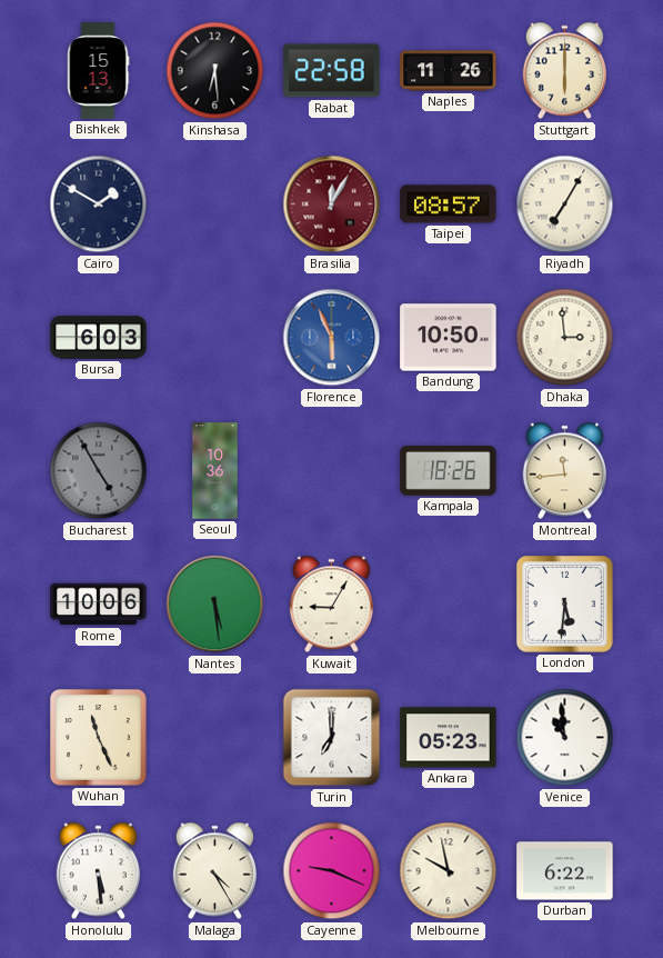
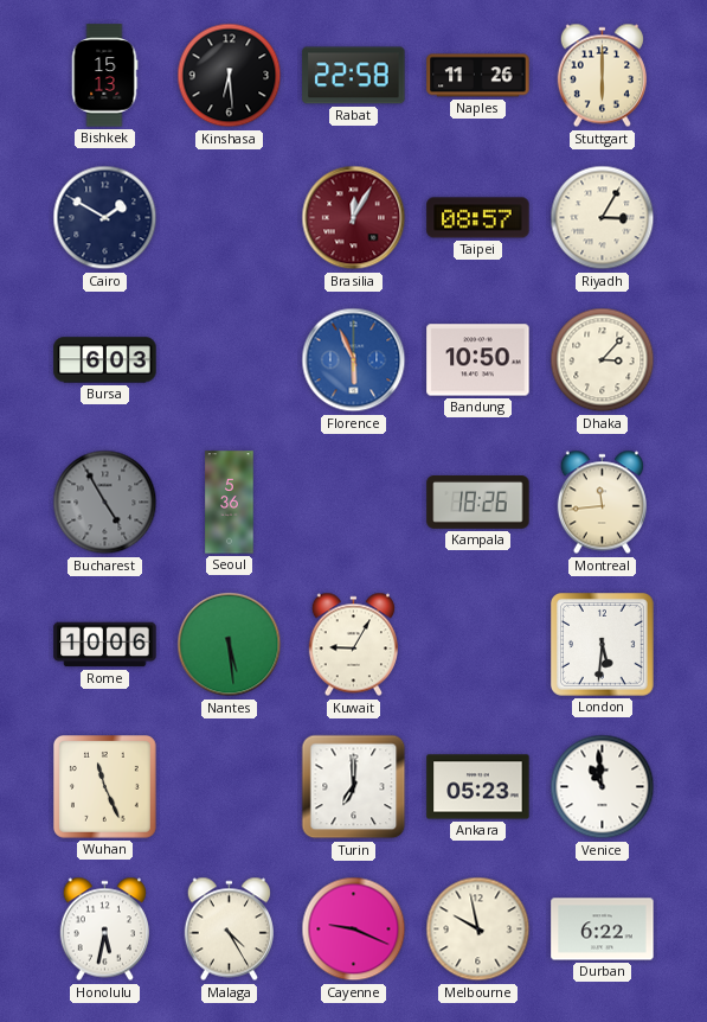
Riyadh: 7:05 -> 3:05
Dhaka: 2:59 -> 3:07
Seoul: 10:36 -> 5:36
Honolulu: 5:29 -> 5:32
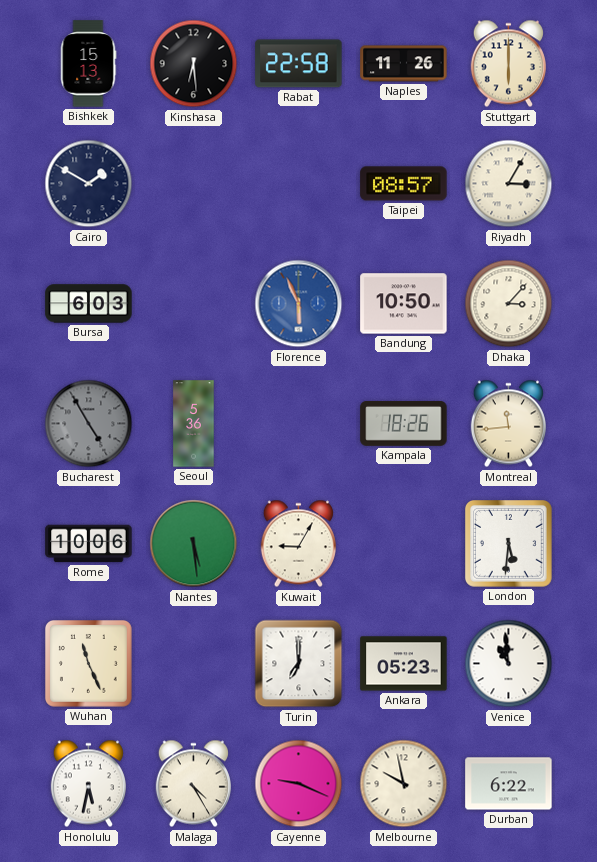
Brasilia: 12:05 -> none
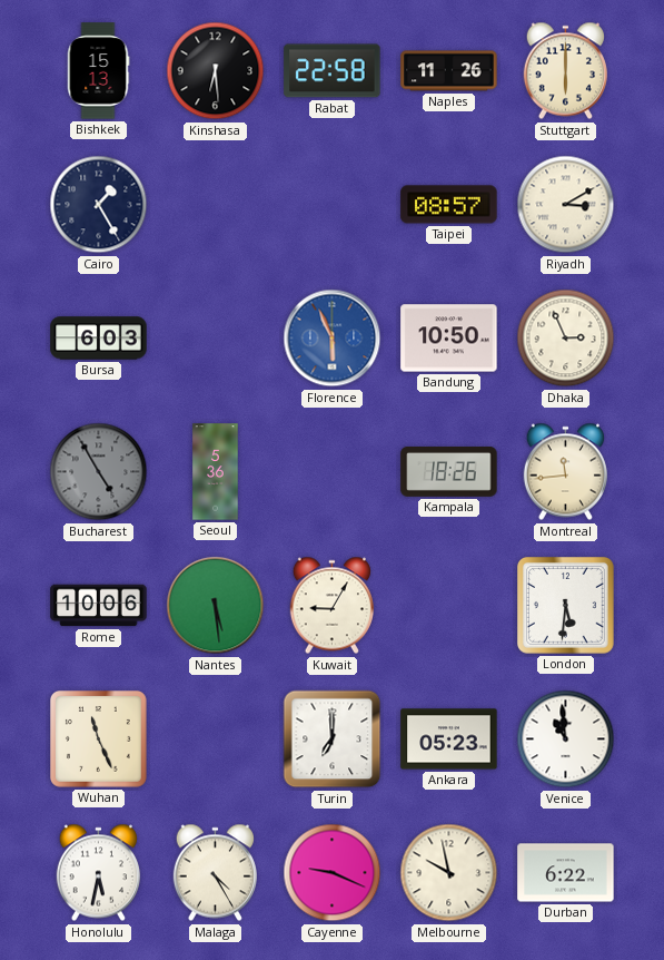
Cairo: 1:50 -> 1:25
Riyadh: 3:05 -> 3:10
Dhaka: 3:07 -> 2:56
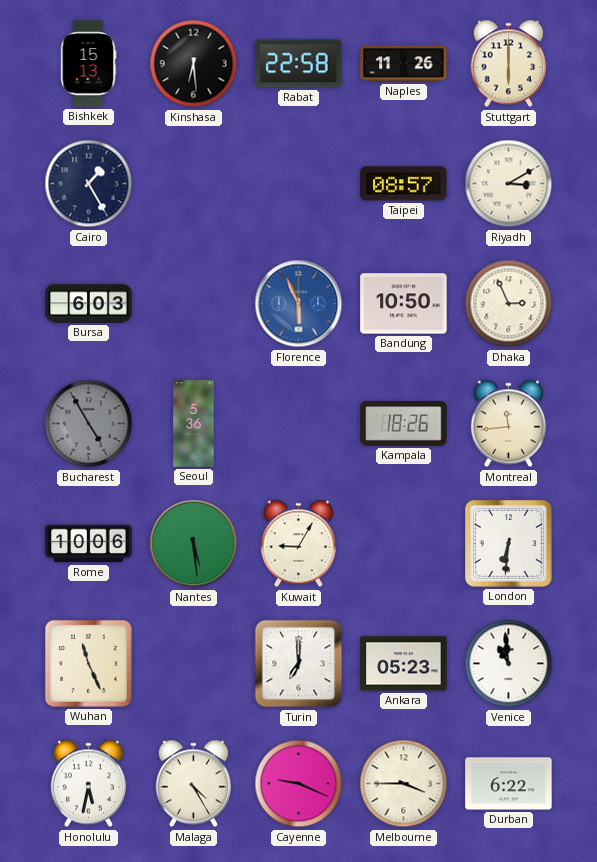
London: 5:31 -> 6:31
Melbourne: 9:58 -> 3:45
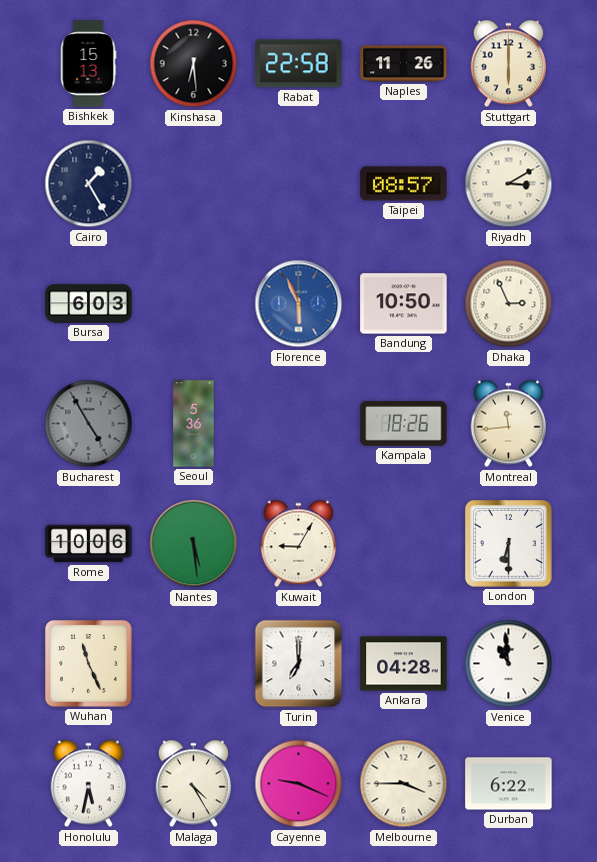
London: 6:31 -> 6:30
Ankara: 05:23 -> 04:28
